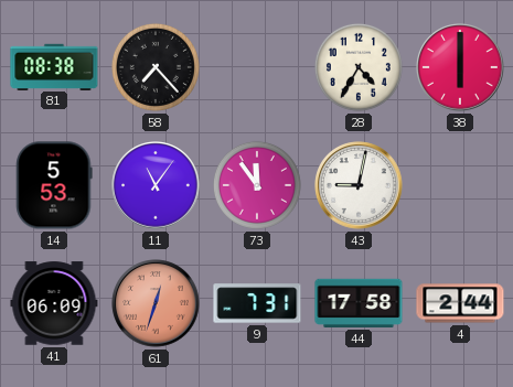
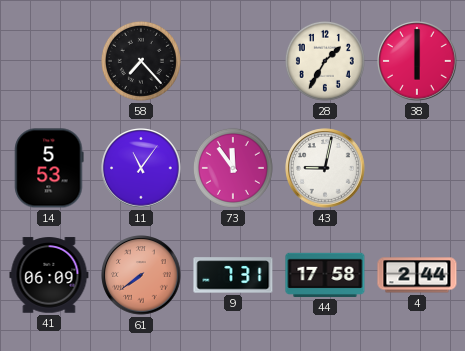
81: 08:38 -> none
28: 4:35 -> 1:35
61: 12:33 -> 7:39
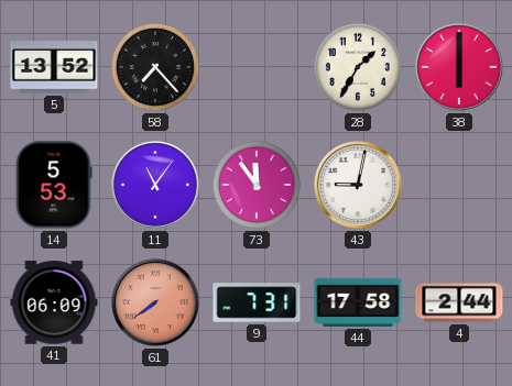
5: none -> 13:52
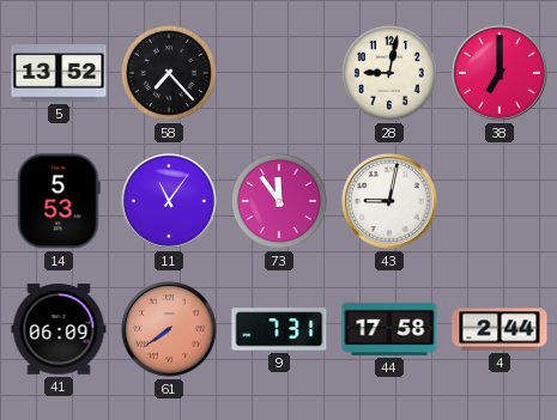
28: 1:35 -> 9:02
38: 6:00 -> 7:00
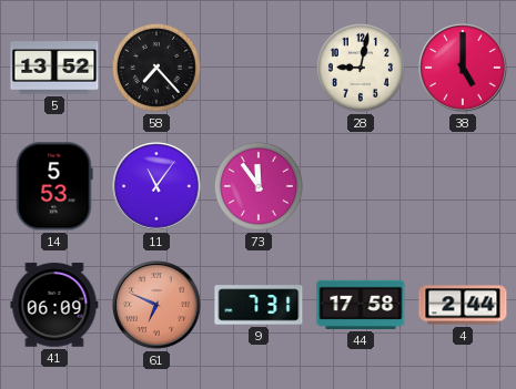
38: 7:00 -> 5:00
43: 9:02 -> none
61: 7:39 -> 6:49
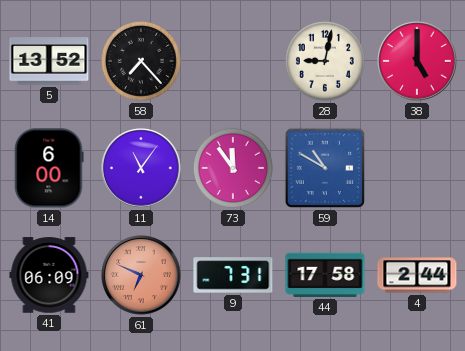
14: 5:53 -> 6:00
59: none -> 10:50
